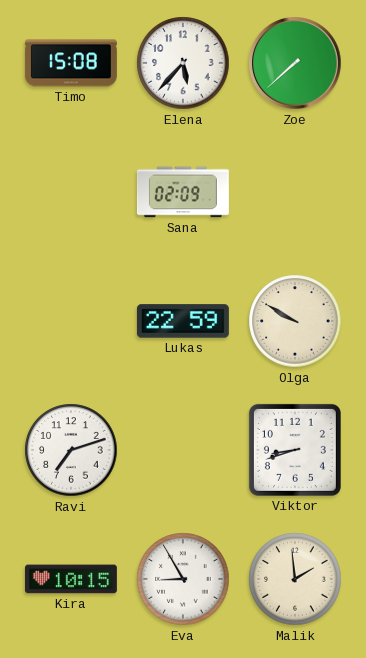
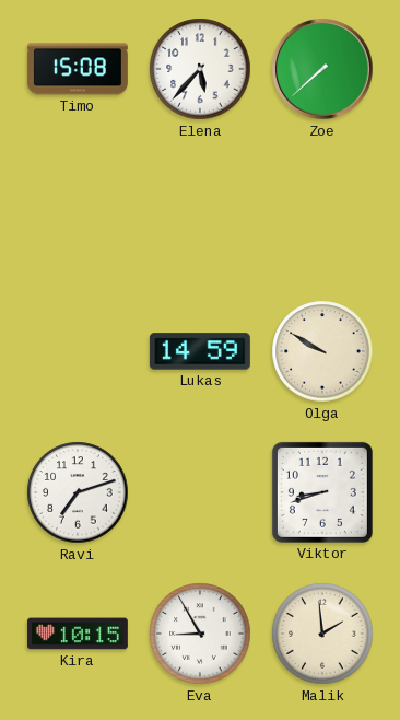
Sana: 02:09 -> none
Lukas: 22:59 -> 14:59
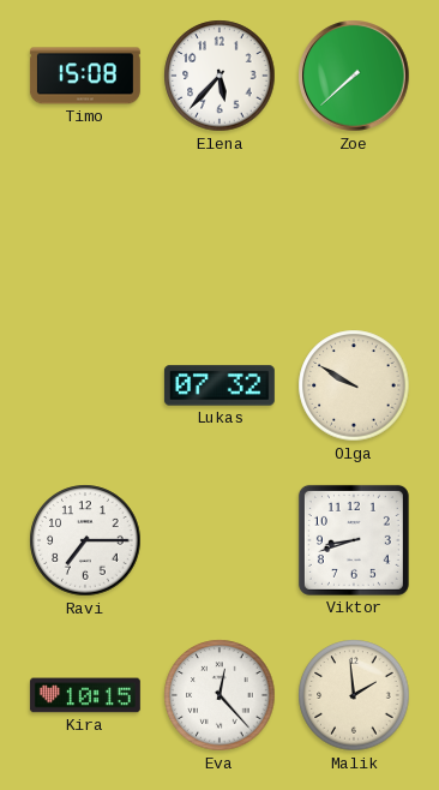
Lukas: 14:59 -> 07:32
Ravi: 7:12 -> 7:15
Eva: 8:55 -> 12:23
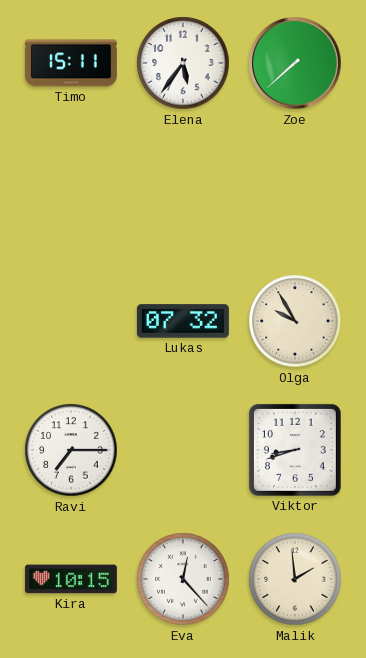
Timo: 15:08 -> 15:11
Elena: 5:37 -> 5:36
Olga: 9:50 -> 9:55
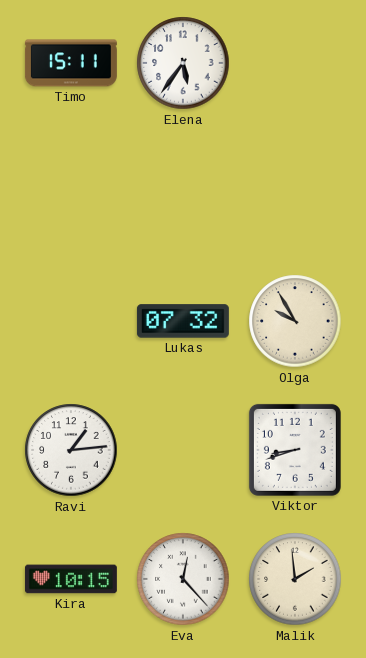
Zoe: 7:38 -> none
Ravi: 7:15 -> 1:14
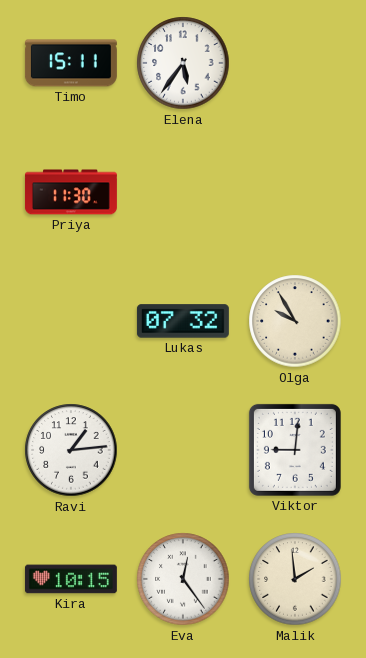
Priya: none -> 11:30
Viktor: 8:42 -> 9:01
Eva: 12:23 -> 12:24
